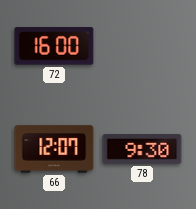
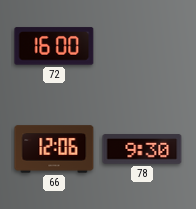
66: 12:07 -> 12:06
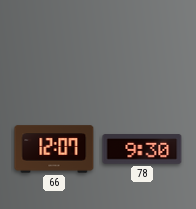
72: 16:00 -> none
66: 12:06 -> 12:07
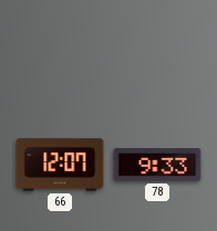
78: 9:30 -> 9:33
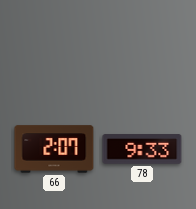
66: 12:07 -> 2:07
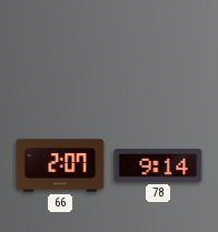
78: 9:33 -> 9:14
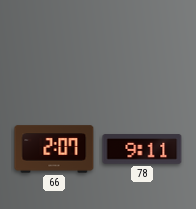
78: 9:14 -> 9:11
